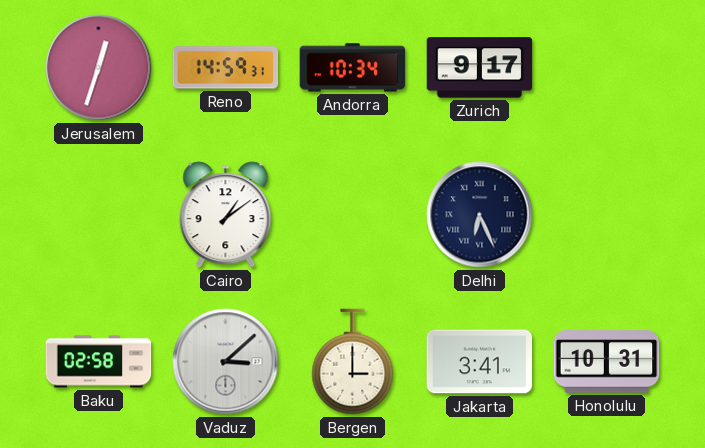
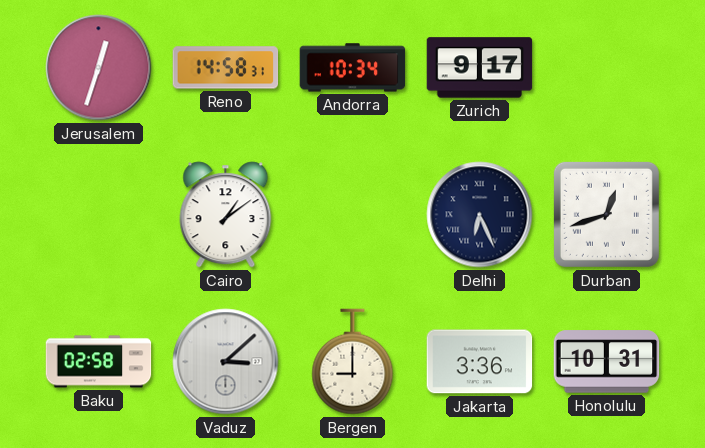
Reno: 14:59 -> 14:58
Durban: none -> 12:42
Bergen: 3:00 -> 9:00
Jakarta: 3:41 -> 3:36
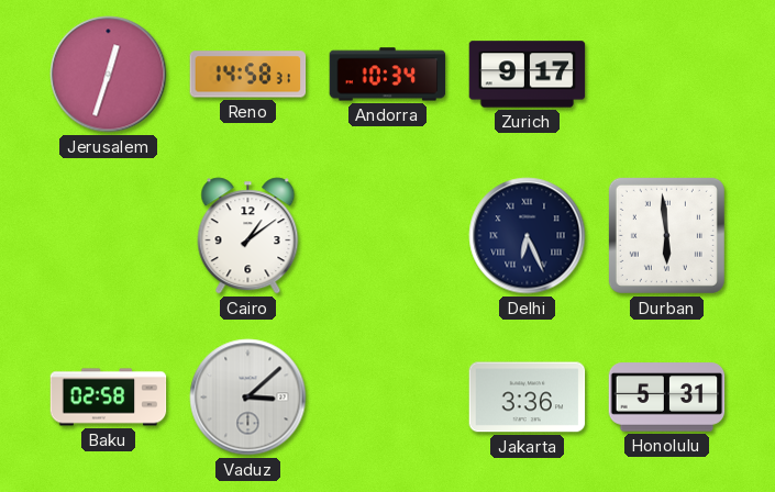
Durban: 12:42 -> 5:59
Bergen: 9:00 -> none
Honolulu: 10:31 -> 5:31
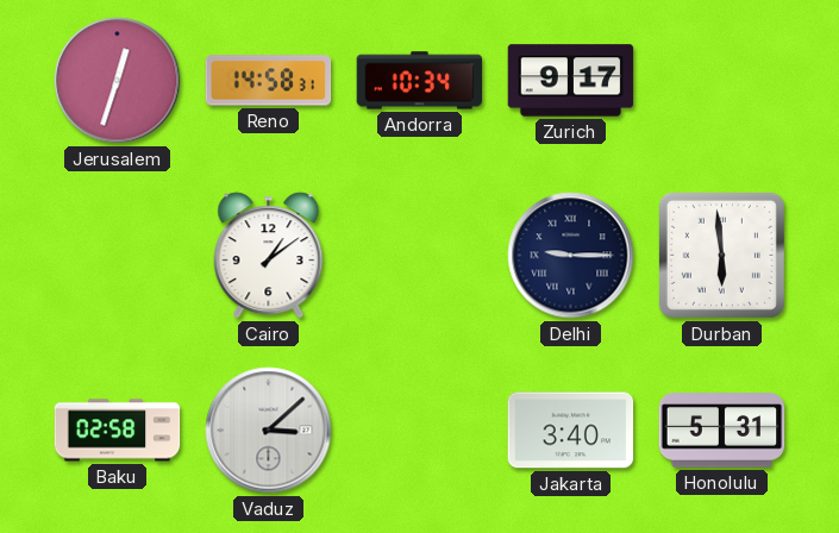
Delhi: 6:26 -> 9:15
Jakarta: 3:36 -> 3:40
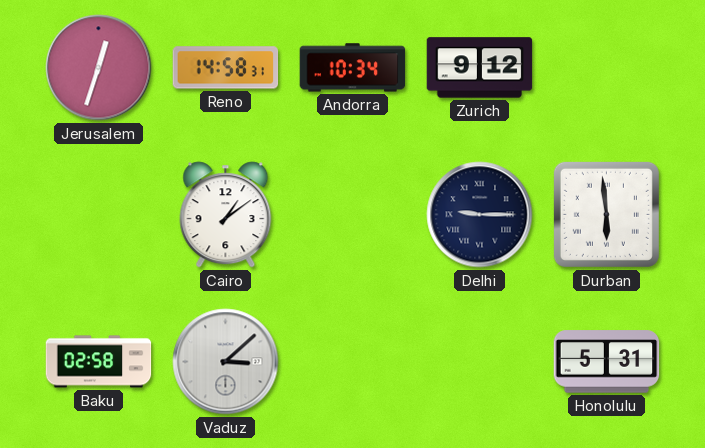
Zurich: 9:17 -> 9:12
Jakarta: 3:40 -> none
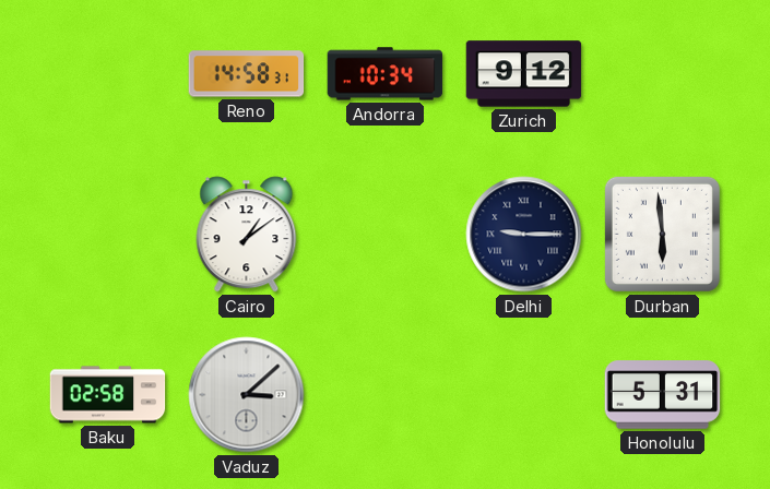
Jerusalem: 12:33 -> none
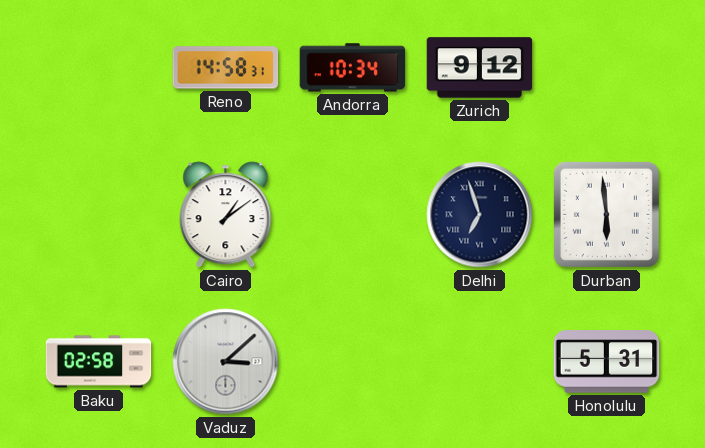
Delhi: 9:15 -> 6:57
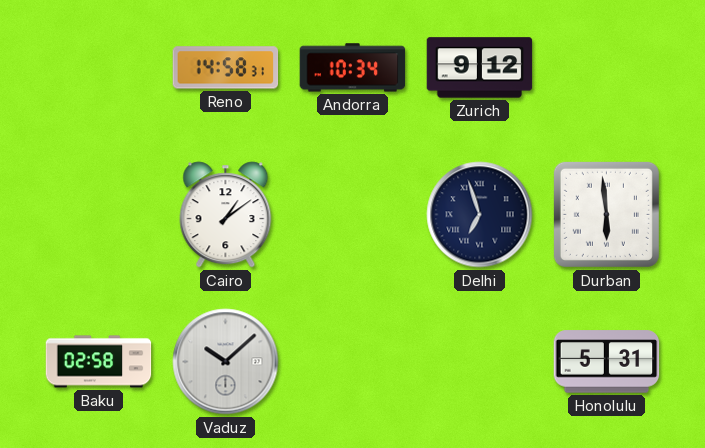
Vaduz: 3:08 -> 10:08
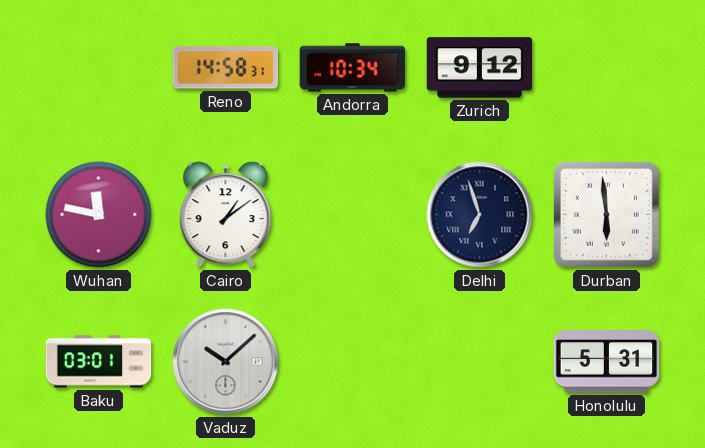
Wuhan: none -> 11:47
Baku: 02:58 -> 03:01
